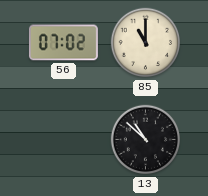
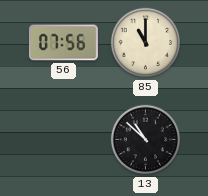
56: 07:02 -> 07:56
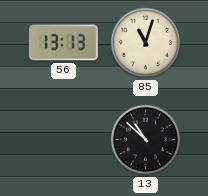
56: 07:56 -> 13:13
85: 11:00 -> 11:03
